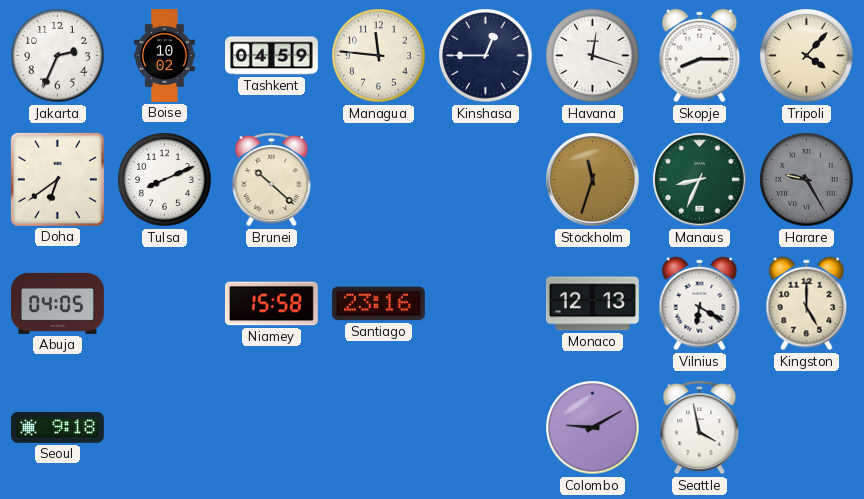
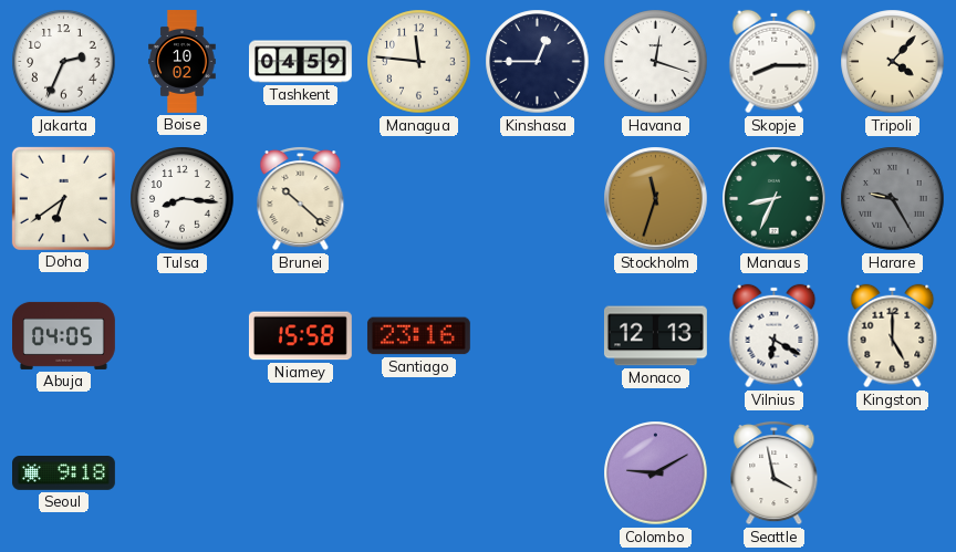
Tulsa: 8:11 -> 8:16
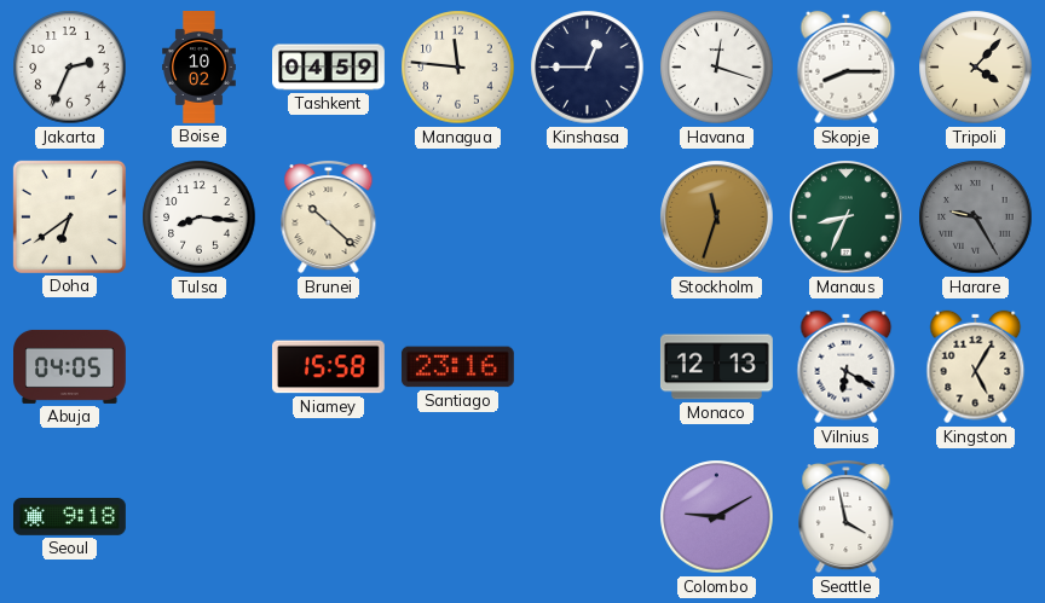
Kingston: 5:00 -> 5:05
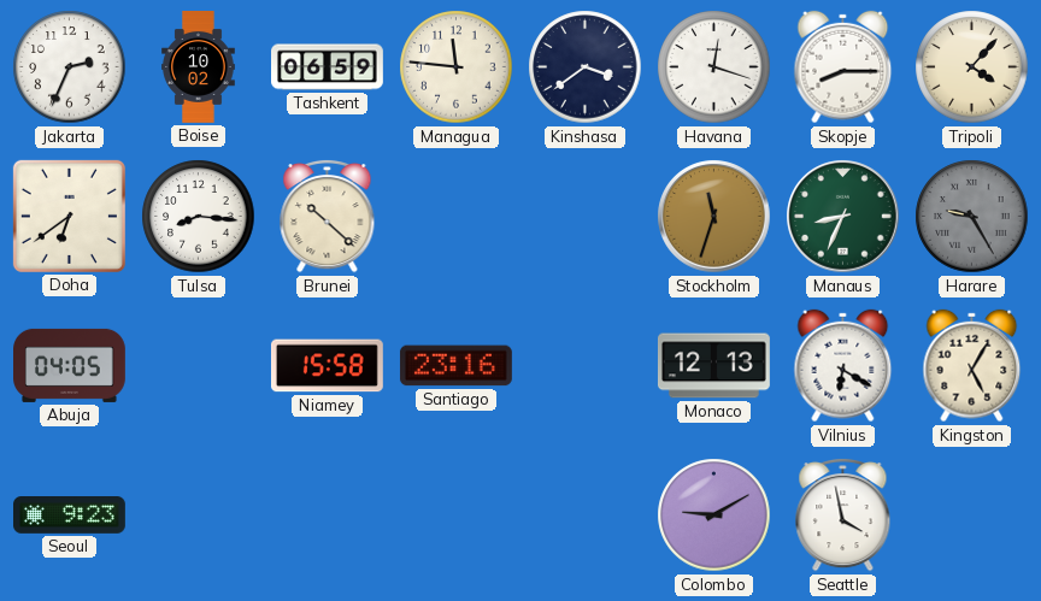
Tashkent: 04:59 -> 06:59
Kinshasa: 12:45 -> 3:39
Seoul: 9:18 -> 9:23
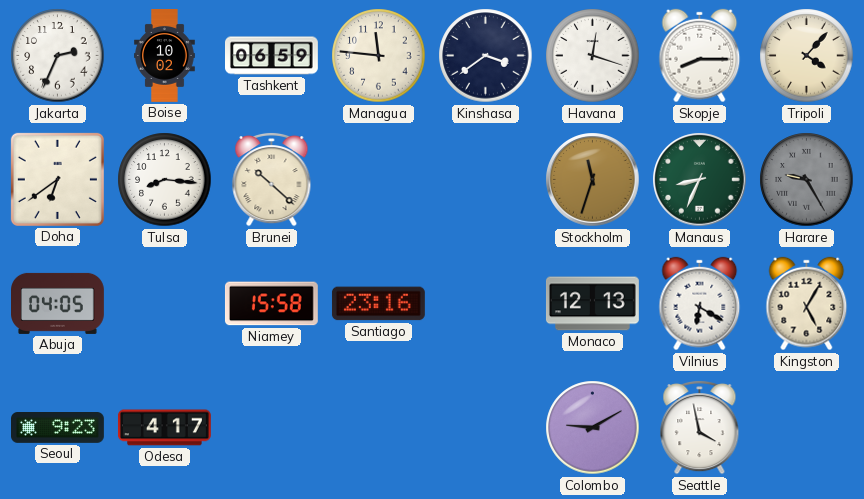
Odesa: none -> 4:17
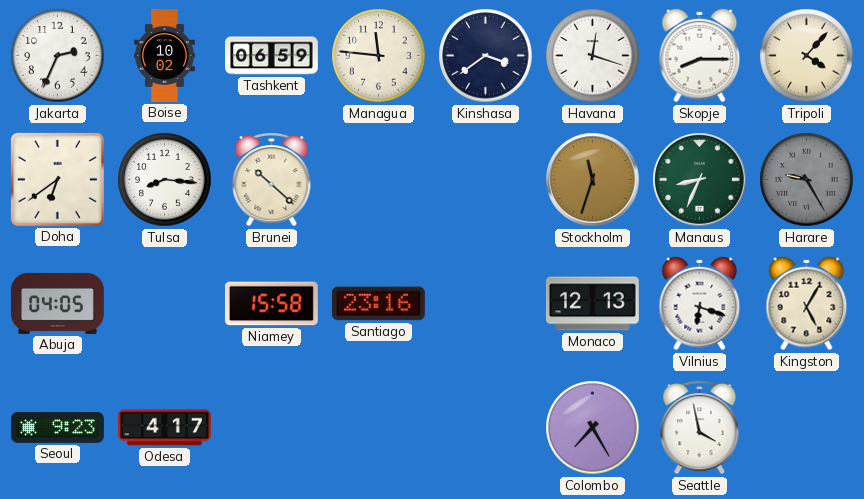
Vilnius: 6:20 -> 6:18
Colombo: 9:10 -> 7:25
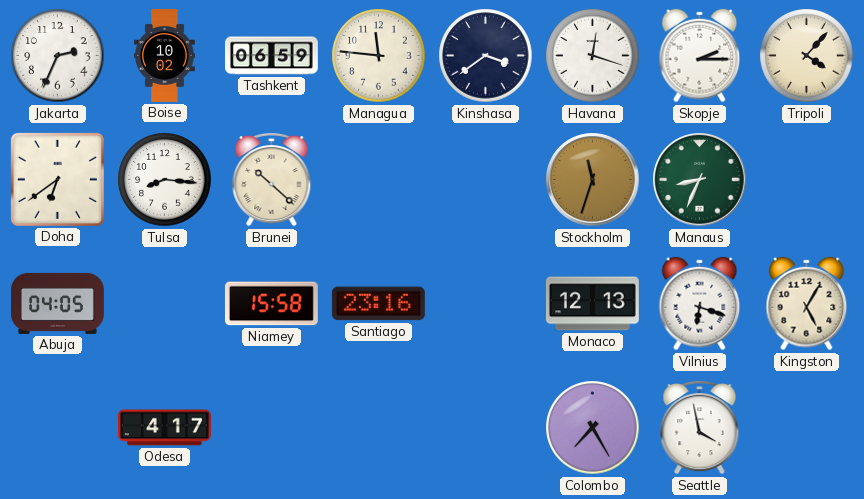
Skopje: 8:15 -> 2:15
Harare: 9:25 -> none
Seoul: 9:23 -> none
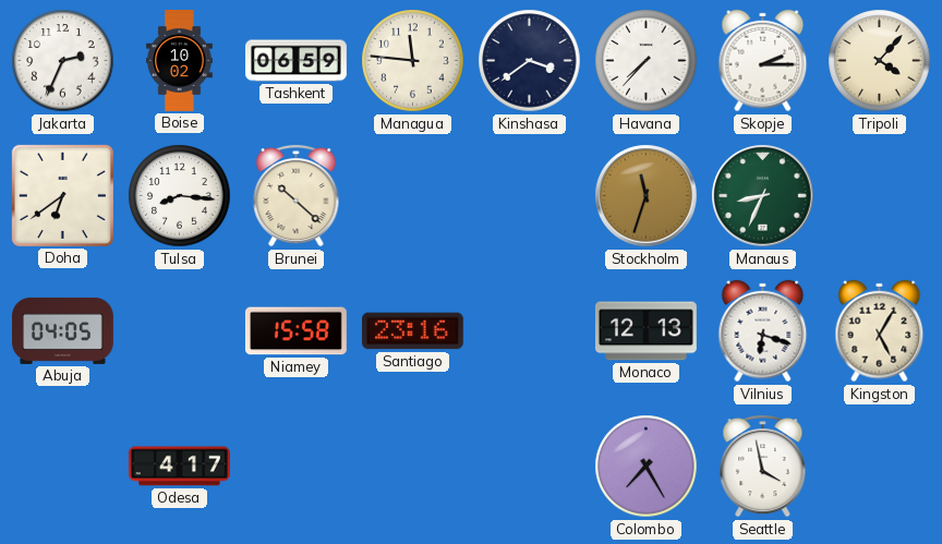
Havana: 12:18 -> 7:37
